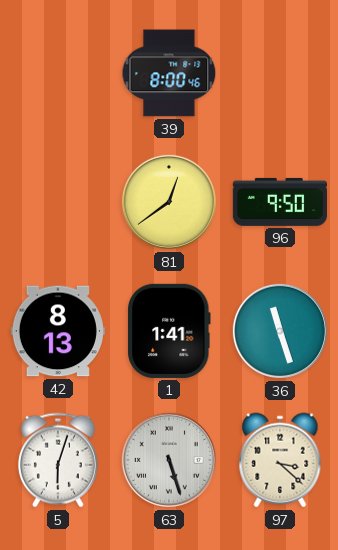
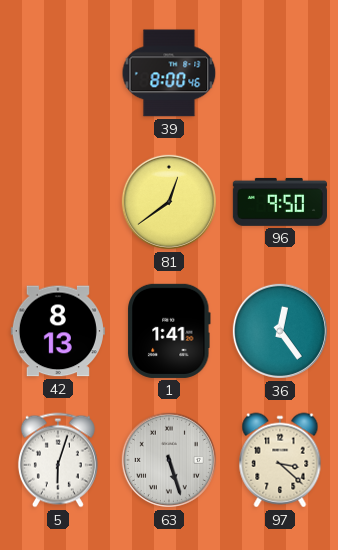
36: 11:27 -> 12:24
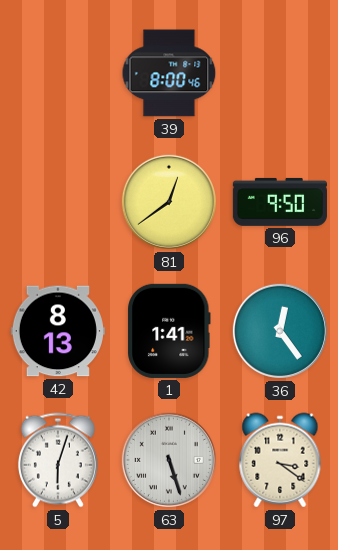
97: 3:22 -> 3:21
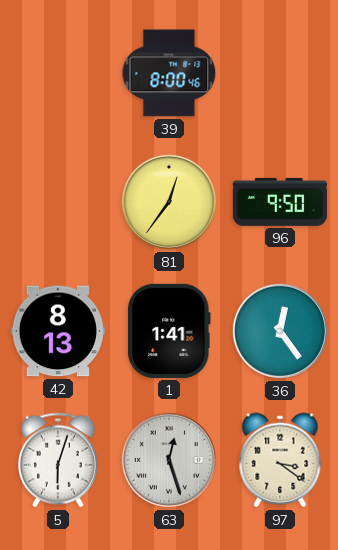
81: 12:39 -> 12:36
63: 5:27 -> 12:27
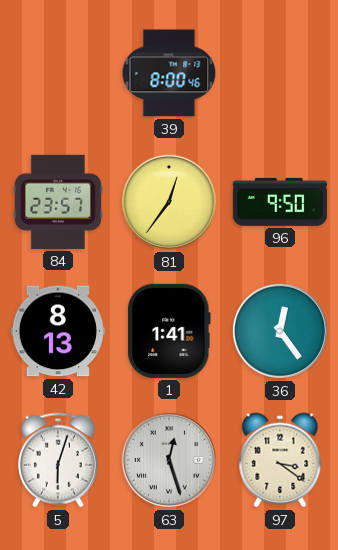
84: none -> 23:57
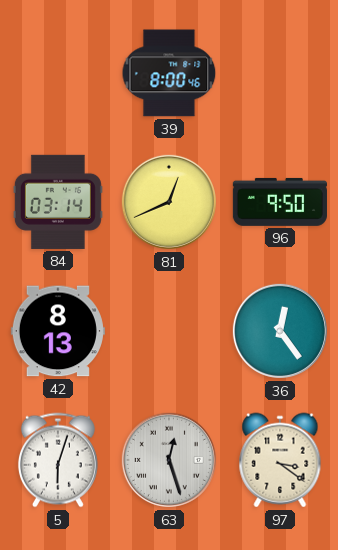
84: 23:57 -> 03:14
81: 12:36 -> 12:41
1: 1:41 -> none
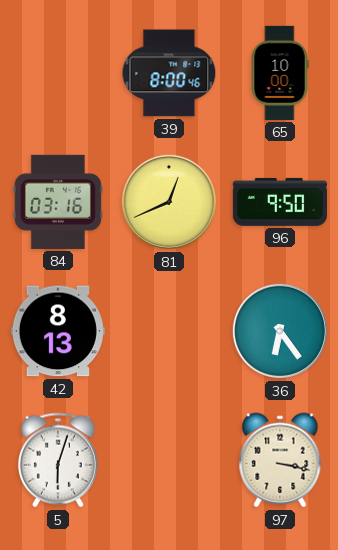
65: none -> 10:00
84: 03:14 -> 03:16
36: 12:24 -> 6:24
63: 12:27 -> none
97: 3:21 -> 3:17
